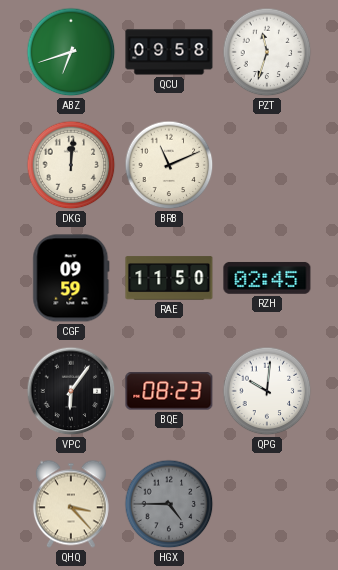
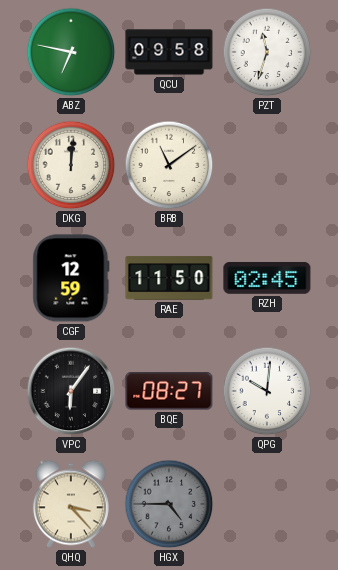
ABZ: 6:42 -> 6:47
BRB: 11:11 -> 11:09
CGF: 09:59 -> 12:59
BQE: 08:23 -> 08:27
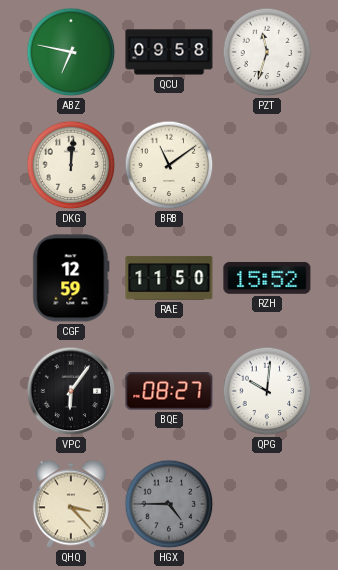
RZH: 02:45 -> 15:52
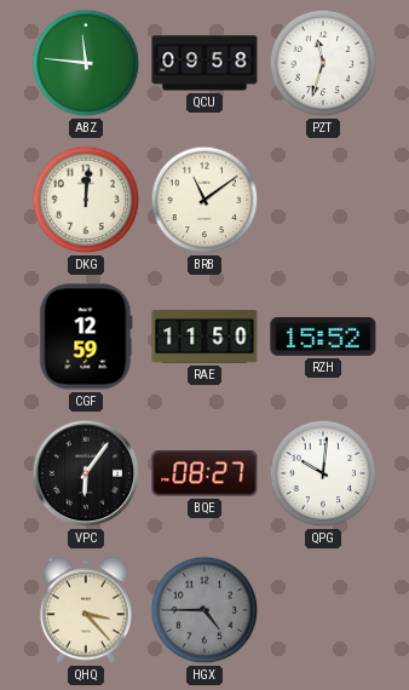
ABZ: 6:47 -> 11:46
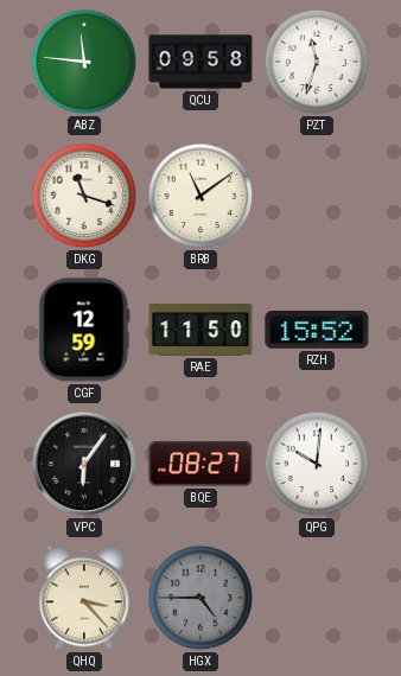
DKG: 12:01 -> 11:18
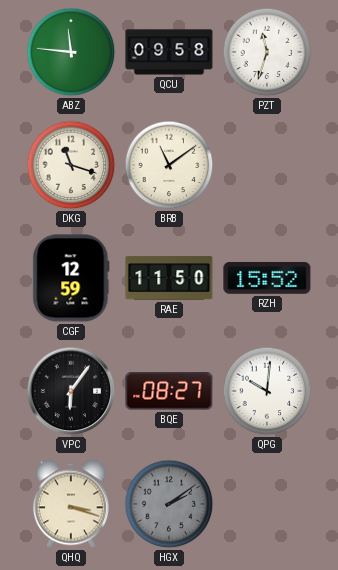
QHQ: 3:23 -> 3:18
HGX: 4:45 -> 2:09
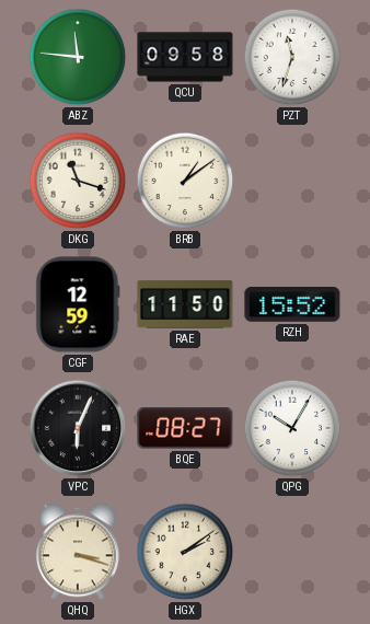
BRB: 11:09 -> 1:09
VPC: 6:06 -> 6:04
QPG: 10:01 -> 10:05
HGX dial: grey -> cream
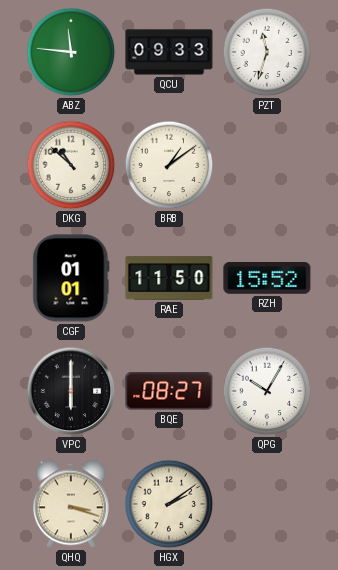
QCU: 09:58 -> 09:33
DKG: 11:18 -> 10:52
CGF: 12:59 -> 01:01
VPC: 6:04 -> 6:00
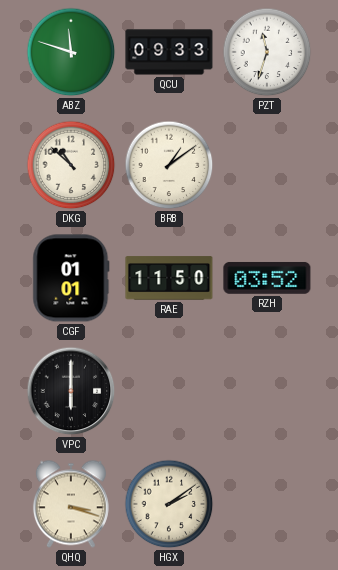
ABZ: 11:46 -> 11:48
RZH: 15:52 -> 03:52
BQE: 08:27 -> none
QPG: 10:05 -> none
